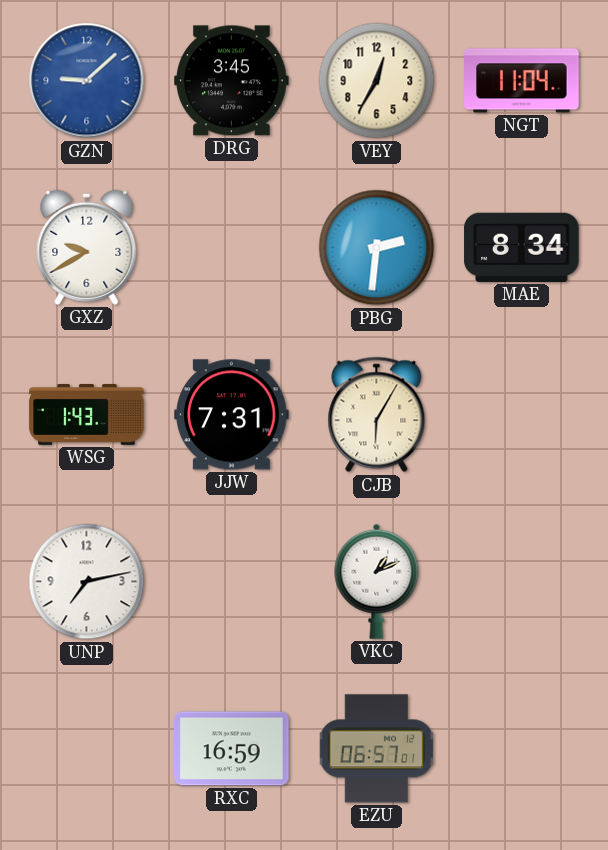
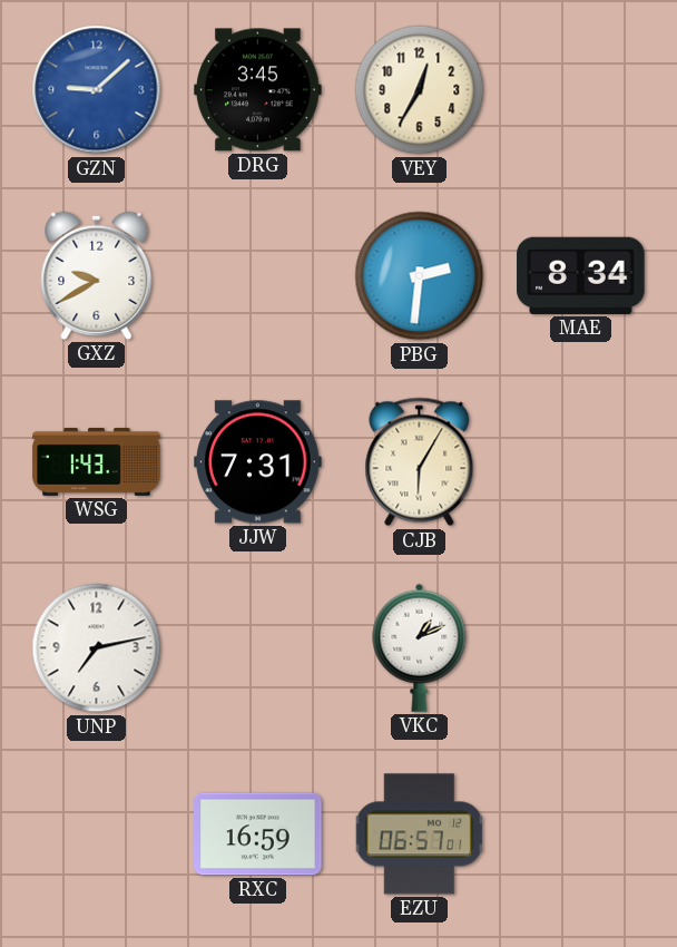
NGT: 11:04 -> none
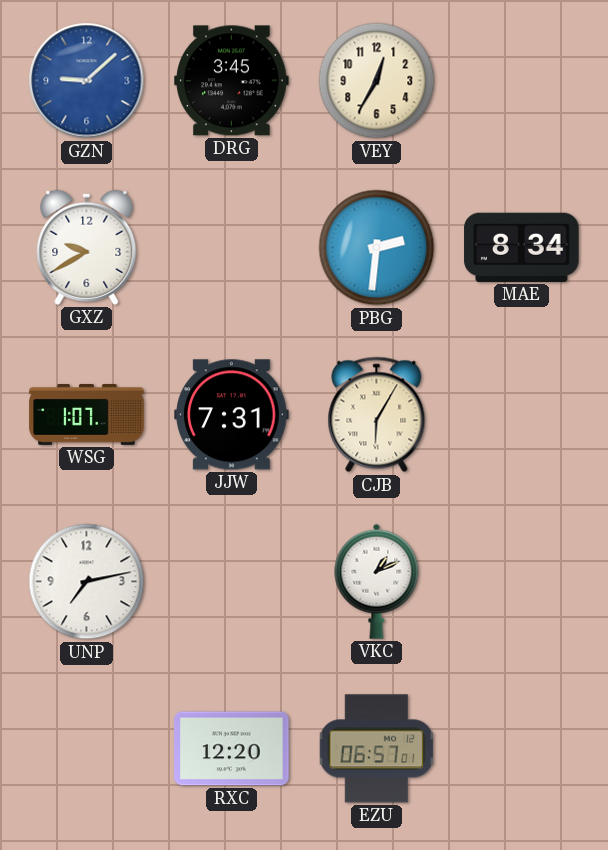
WSG: 1:43 -> 1:07
RXC: 16:59 -> 12:20
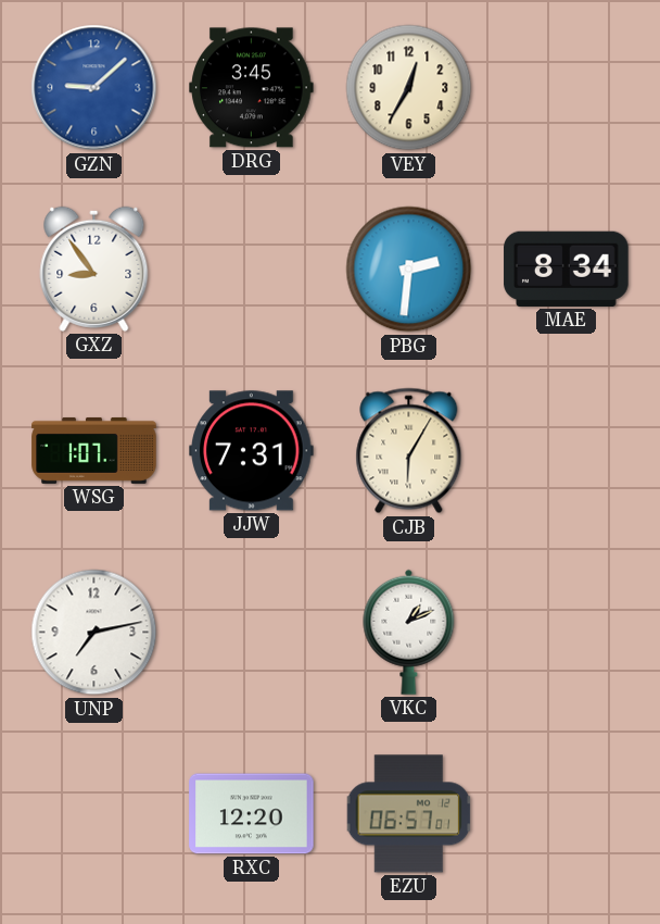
GXZ: 9:40 -> 8:54
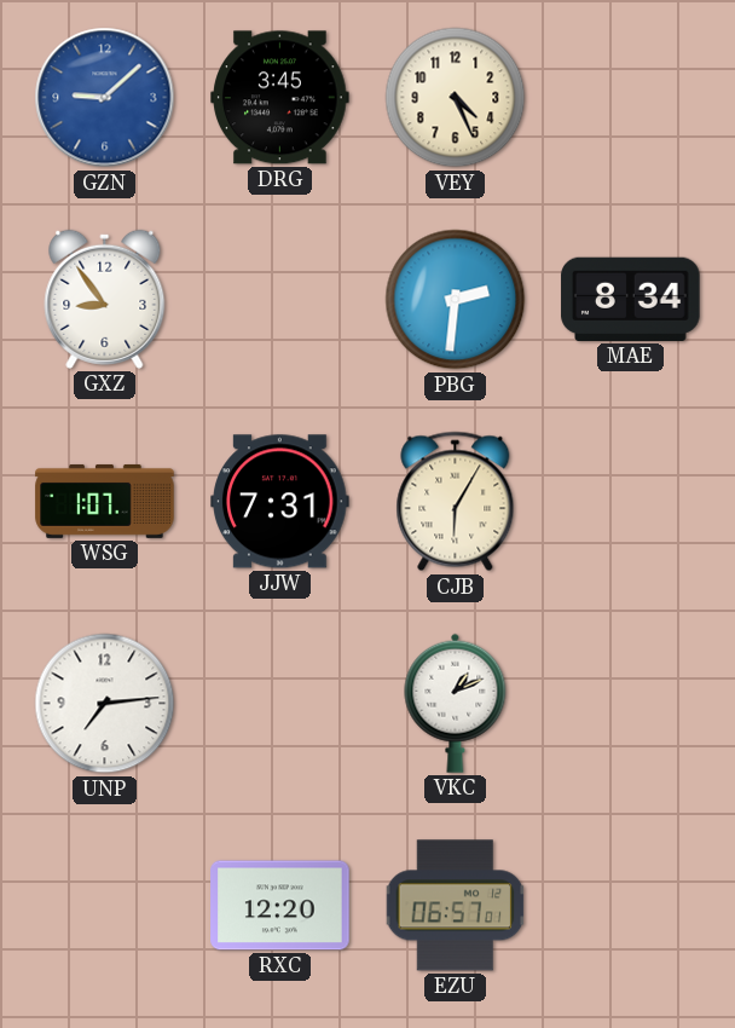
VEY: 12:35 -> 4:26
UNP: 7:13 -> 7:14
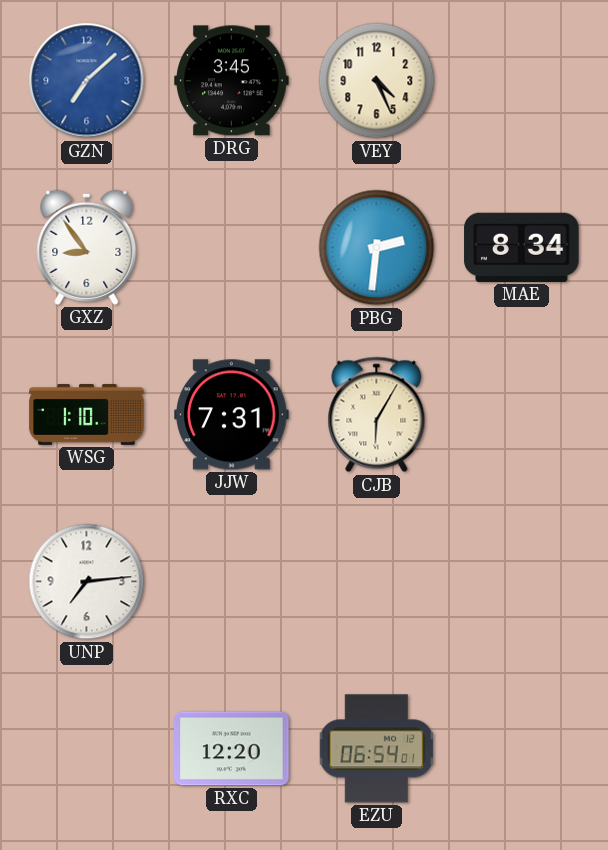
GZN: 9:08 -> 7:08
WSG: 1:07 -> 1:10
VKC: 1:11 -> none
EZU: 06:57 -> 06:54
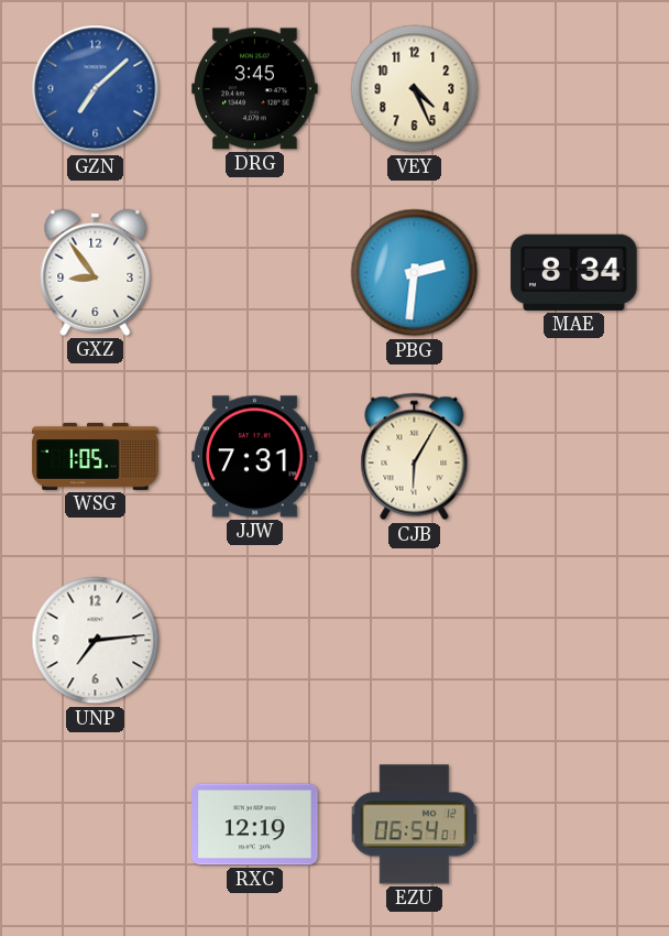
WSG: 1:10 -> 1:05
RXC: 12:20 -> 12:19
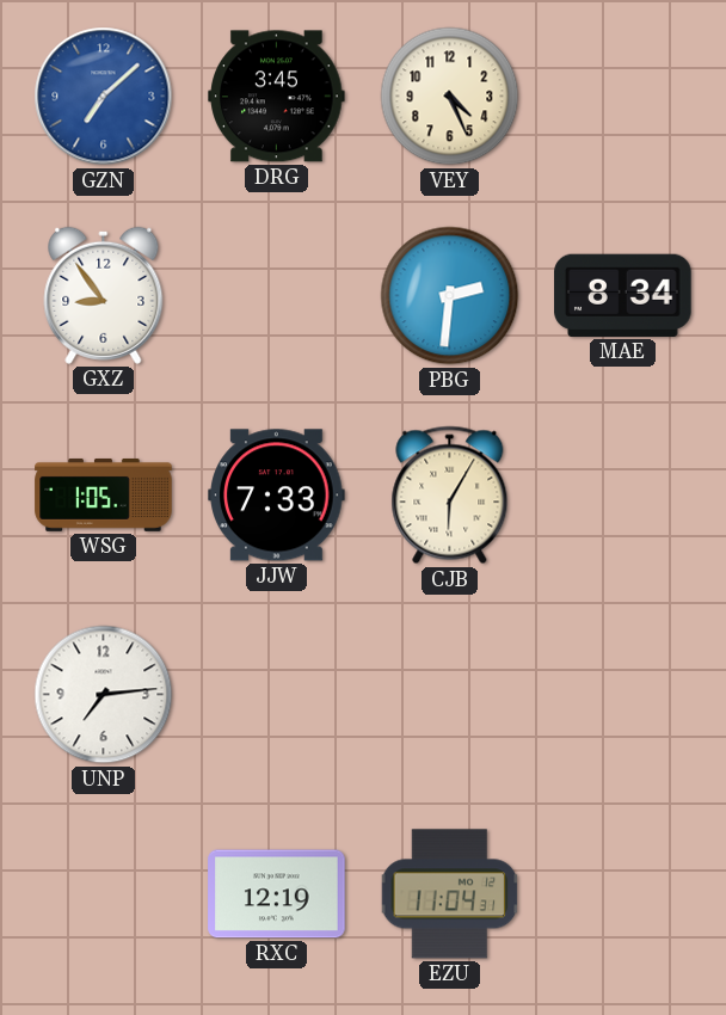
JJW: 7:31 -> 7:33
EZU: 06:54 -> 11:04
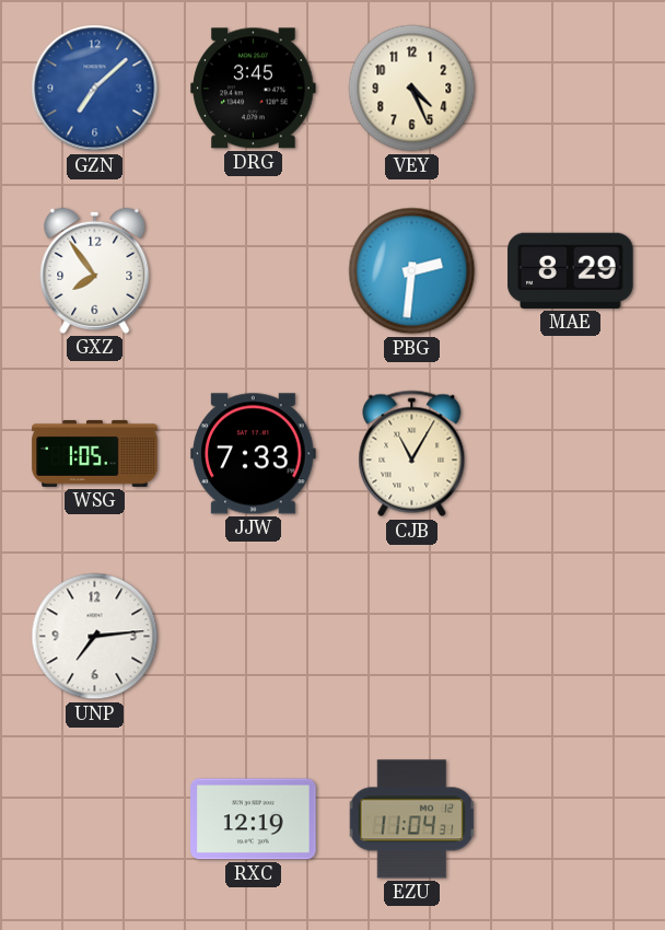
GXZ: 8:54 -> 7:54
MAE: 8:34 -> 8:29
CJB: 6:05 -> 11:05
